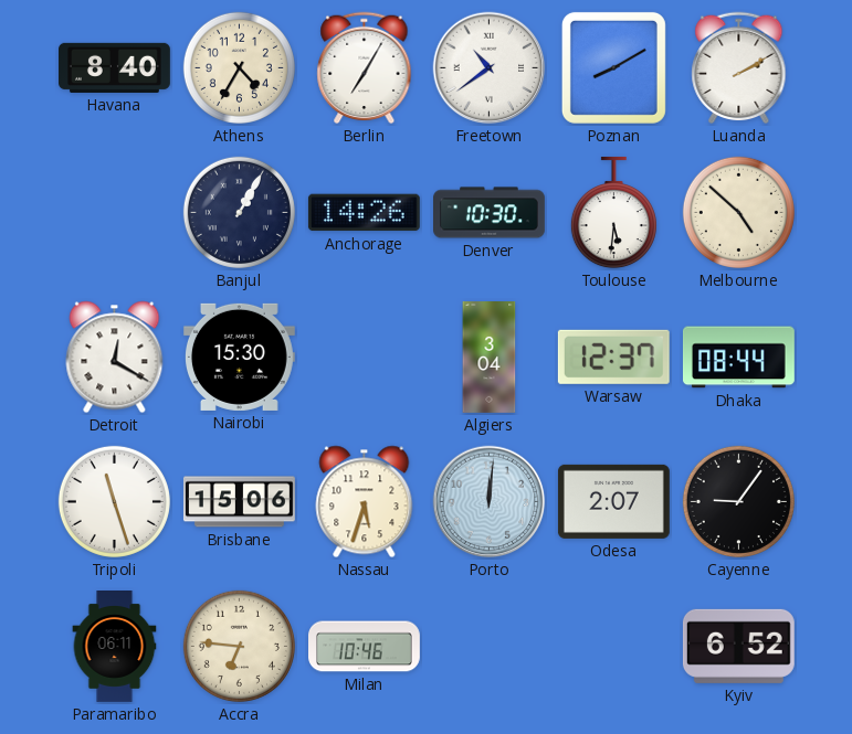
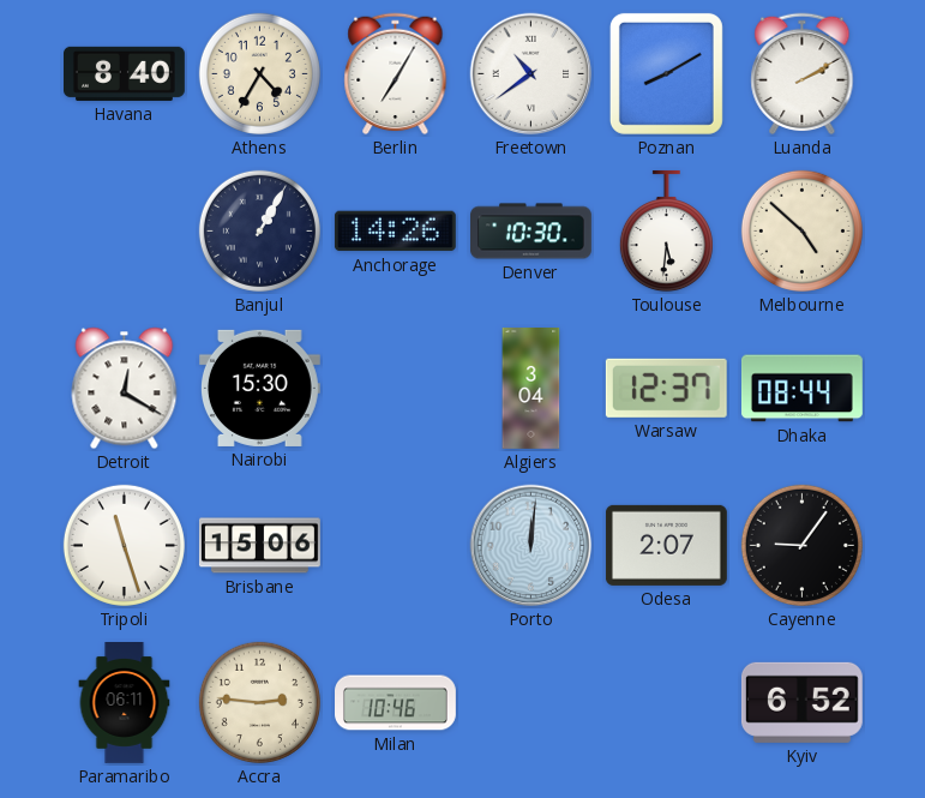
Nassau: 5:33 -> none
Accra: 6:46 -> 2:46
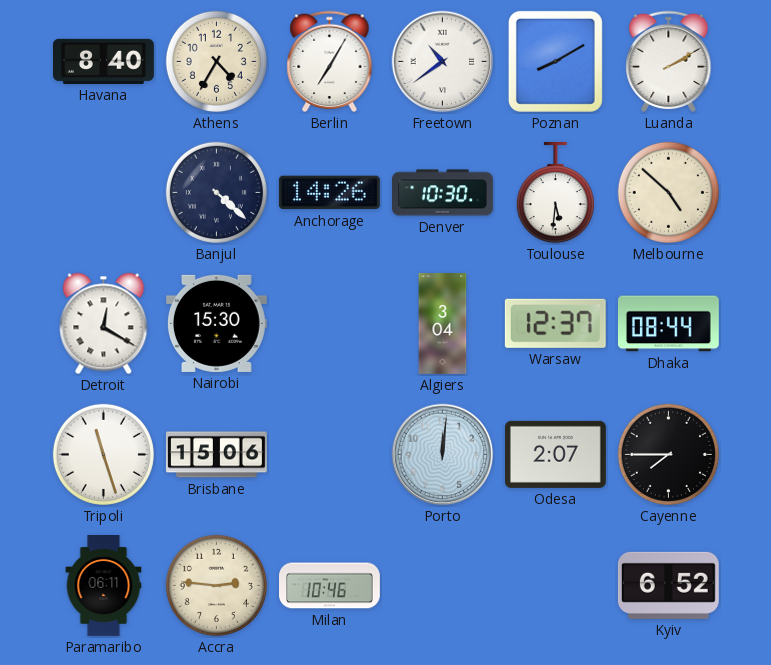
Banjul: 1:05 -> 4:22
Cayenne: 9:06 -> 7:45
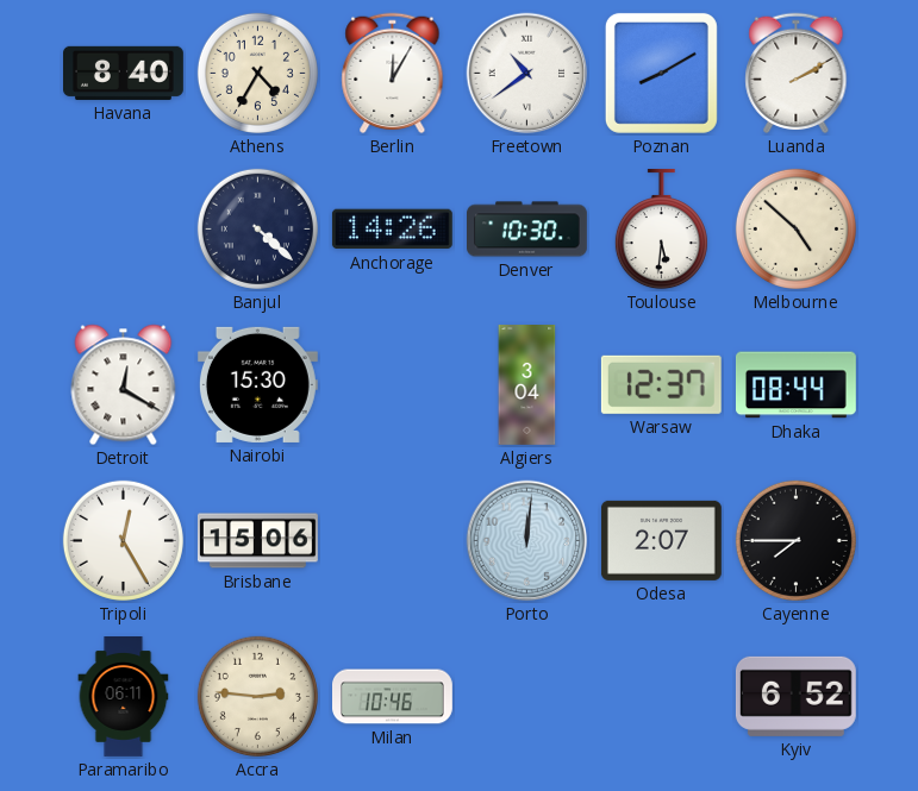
Berlin: 7:05 -> 12:05
Tripoli: 11:27 -> 12:25
